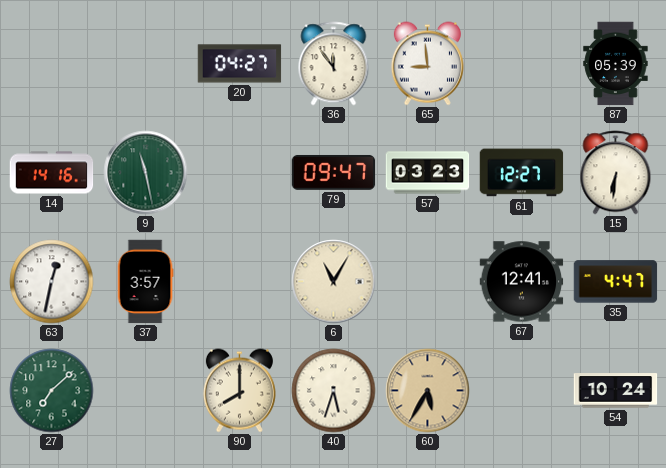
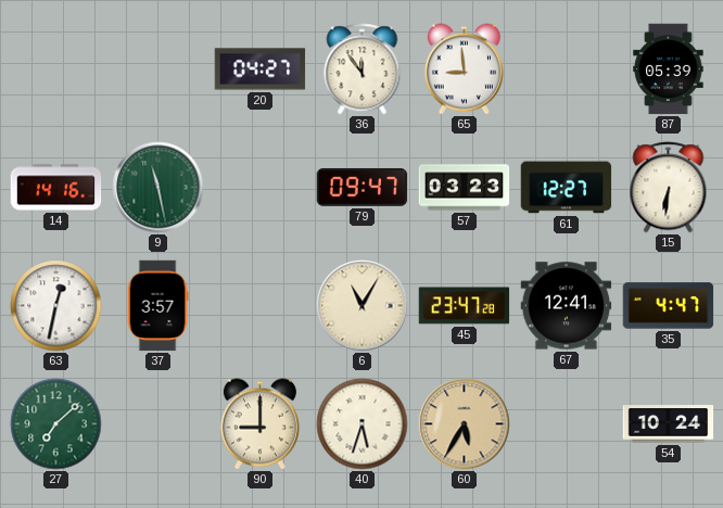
45: none -> 23:47
90: 8:00 -> 9:00
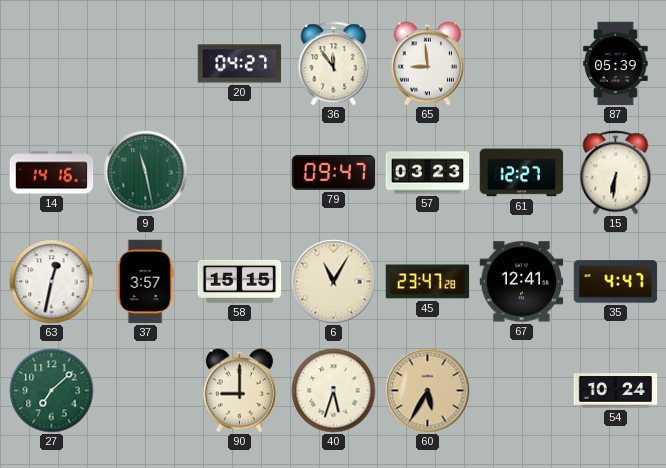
58: none -> 15:15
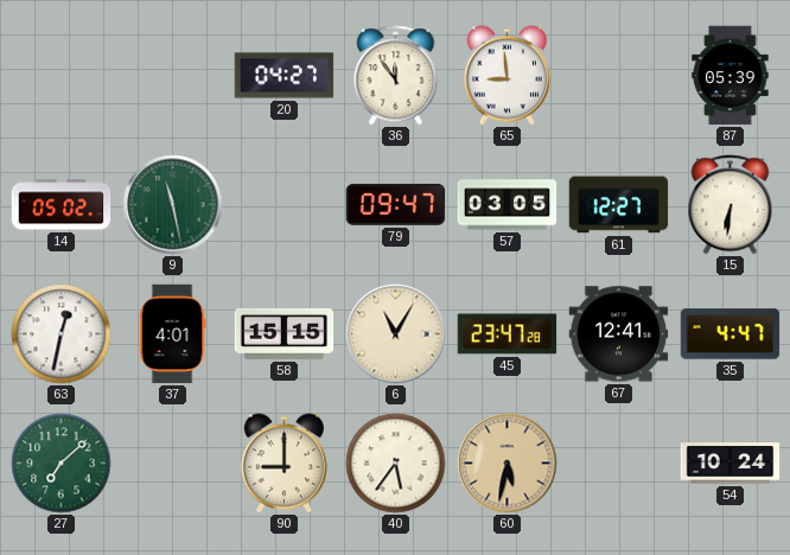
14: 14:16 -> 05:02
57: 03:23 -> 03:05
37: 3:57 -> 4:01
40: 5:33 -> 5:36
60: 5:35 -> 5:32
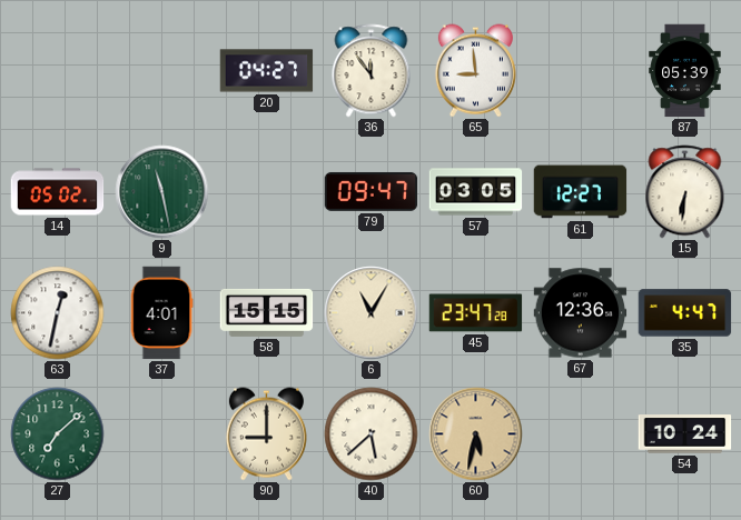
67: 12:41 -> 12:36
40: 5:36 -> 5:38
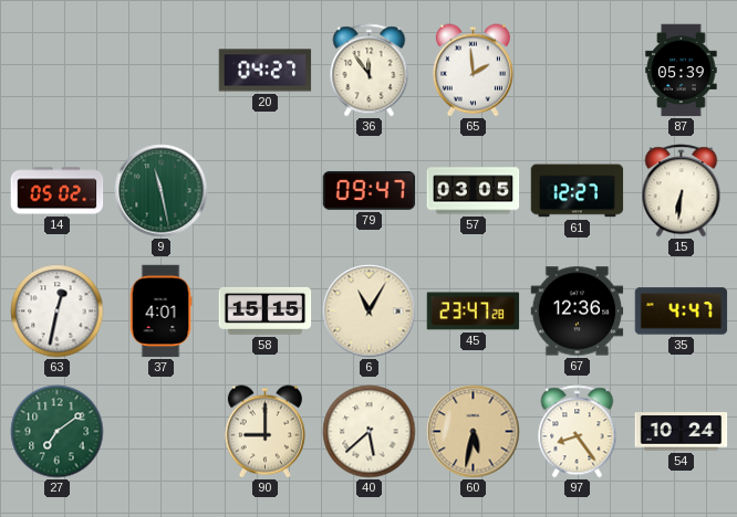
65: 8:59 -> 1:59
27: 7:08 -> 7:09
97: none -> 8:24
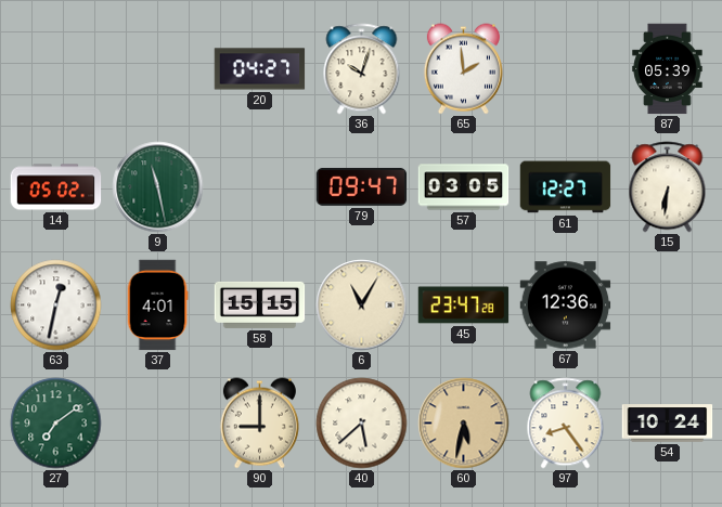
36: 11:54 -> 10:03
35: 4:47 -> none
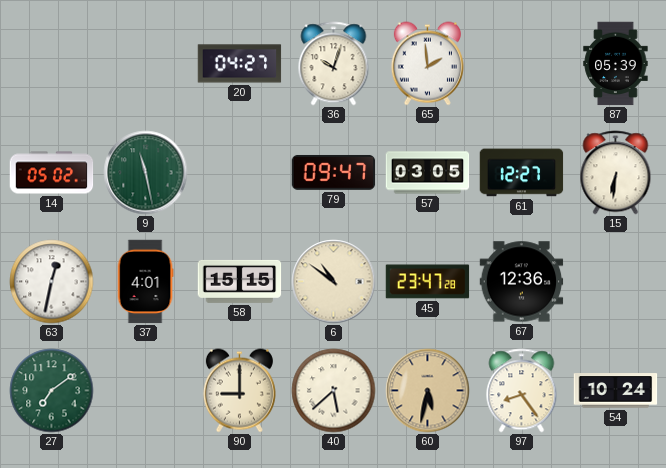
6: 11:05 -> 10:51
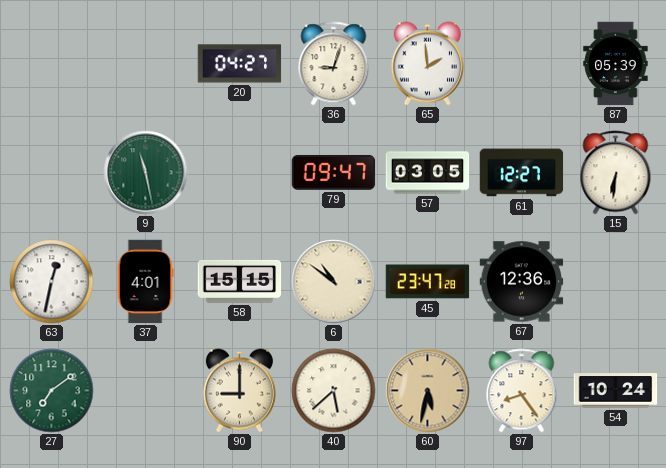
36: 10:03 -> 9:03
14: 05:02 -> none
